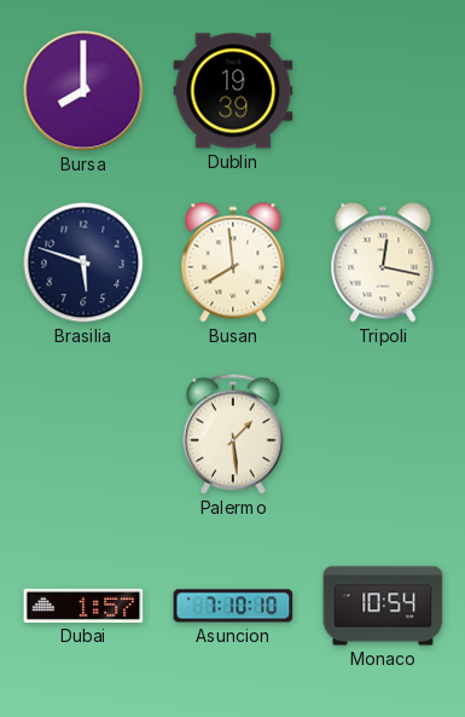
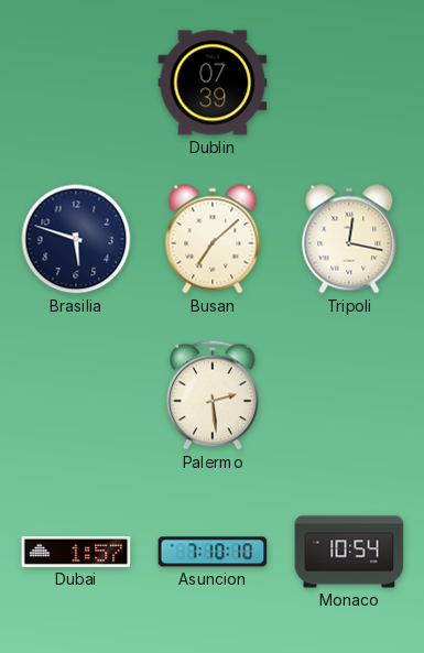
Bursa: 8:00 -> none
Dublin: 19:39 -> 07:39
Busan: 7:59 -> 7:08
Palermo: 1:29 -> 2:29
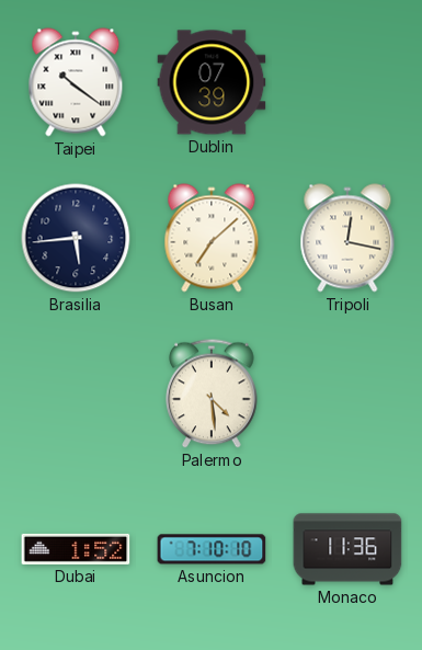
Taipei: none -> 10:21
Brasilia: 5:48 -> 5:44
Palermo: 2:29 -> 4:29
Dubai: 1:57 -> 1:52
Monaco: 10:54 -> 11:36
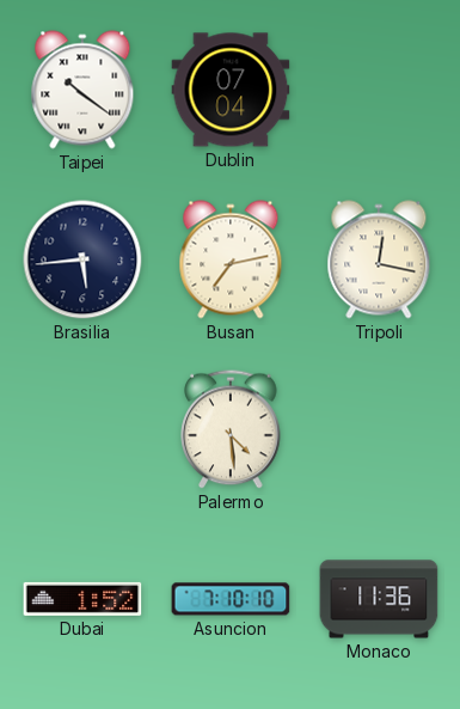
Dublin: 07:39 -> 07:04
Busan: 7:08 -> 7:13
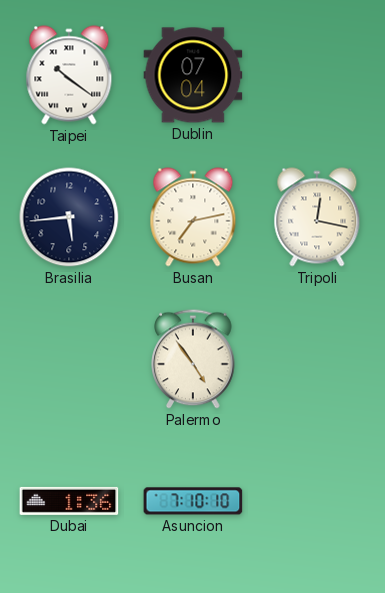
Palermo: 4:29 -> 4:54
Dubai: 1:52 -> 1:36
Monaco: 11:36 -> none
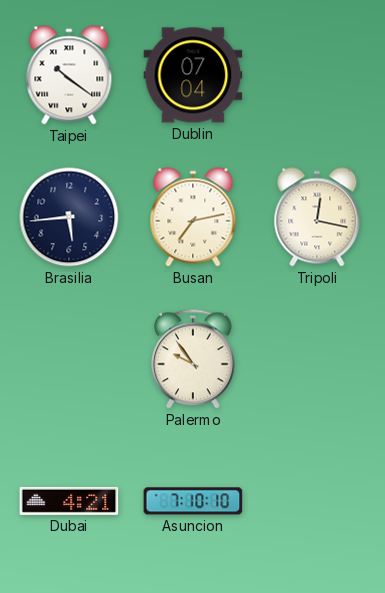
Palermo: 4:54 -> 9:54
Dubai: 1:36 -> 4:21
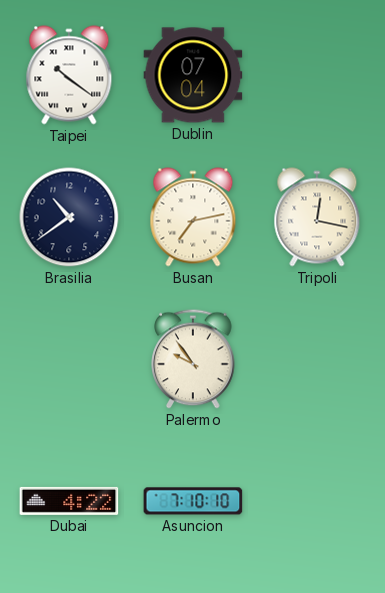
Brasilia: 5:44 -> 10:39
Dubai: 4:21 -> 4:22
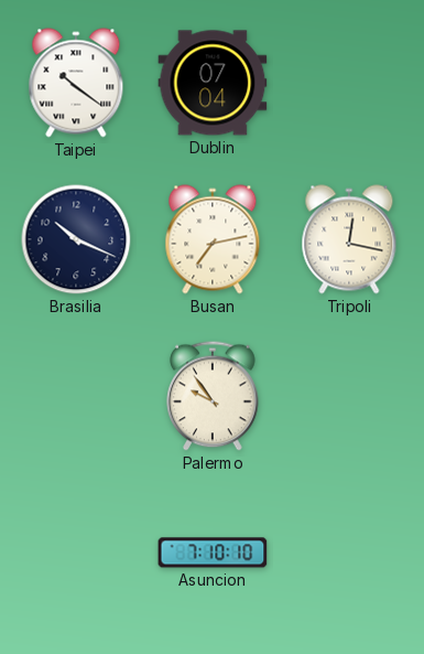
Brasilia: 10:39 -> 10:19
Dubai: 4:22 -> none
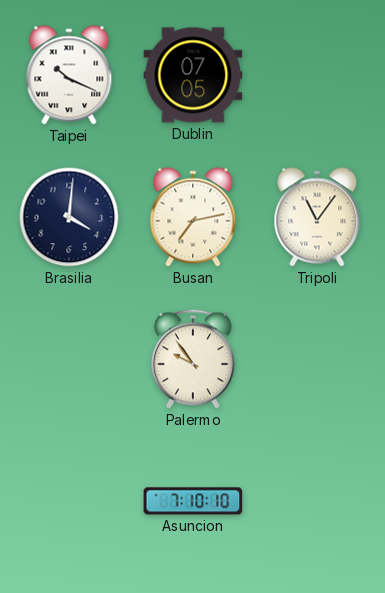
Taipei: 10:21 -> 10:19
Dublin: 07:04 -> 07:05
Brasilia: 10:19 -> 4:01
Tripoli: 12:17 -> 11:06
